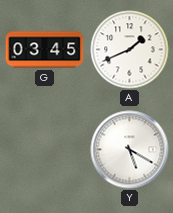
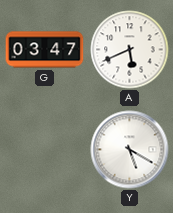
G: 03:45 -> 03:47
A: 1:41 -> 5:41
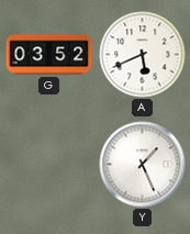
G: 03:47 -> 03:52
Y: 5:20 -> 1:26
